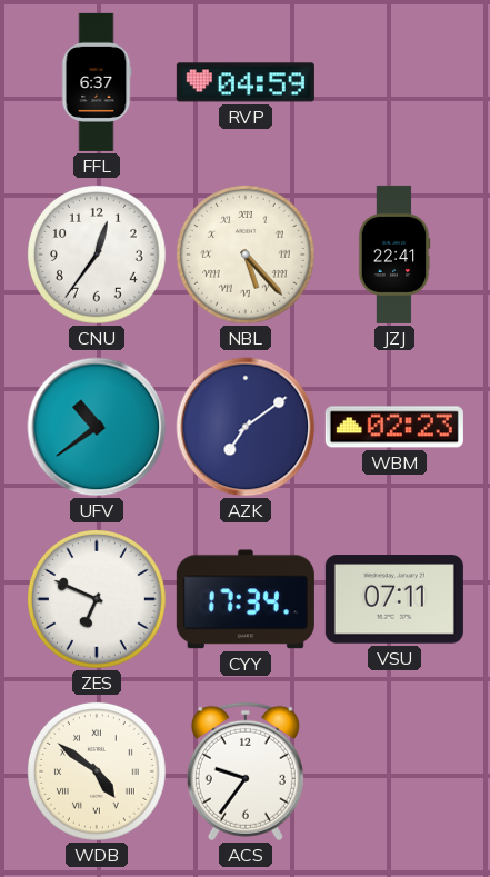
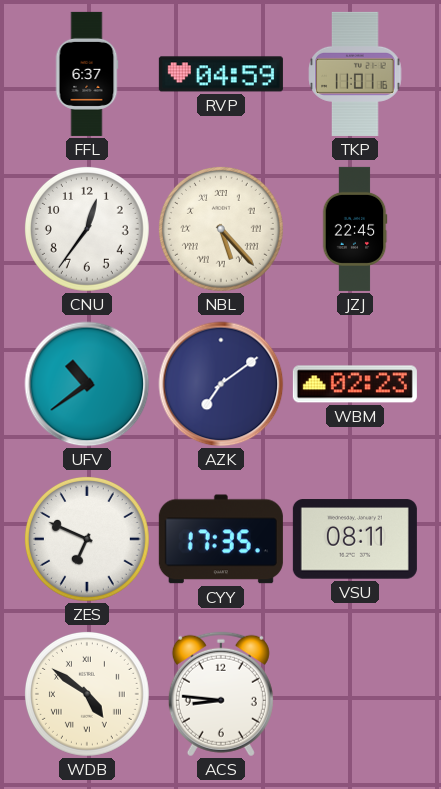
TKP: none -> 11:01
JZJ: 22:41 -> 22:45
CYY: 17:34 -> 17:35
VSU: 07:11 -> 08:11
ACS: 9:36 -> 8:46
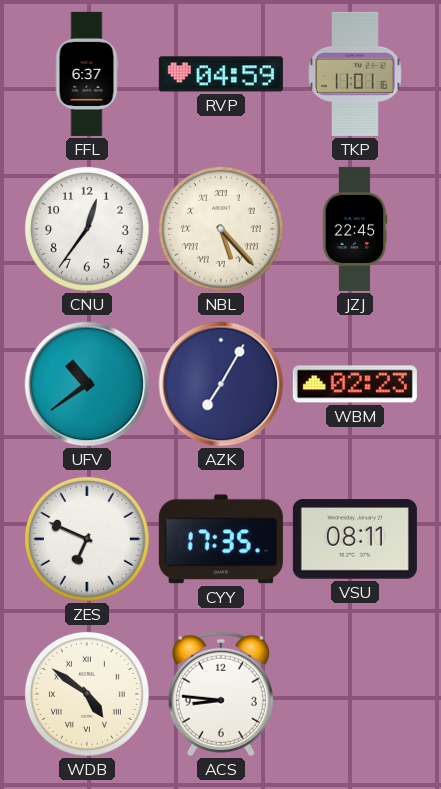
AZK: 7:09 -> 7:05
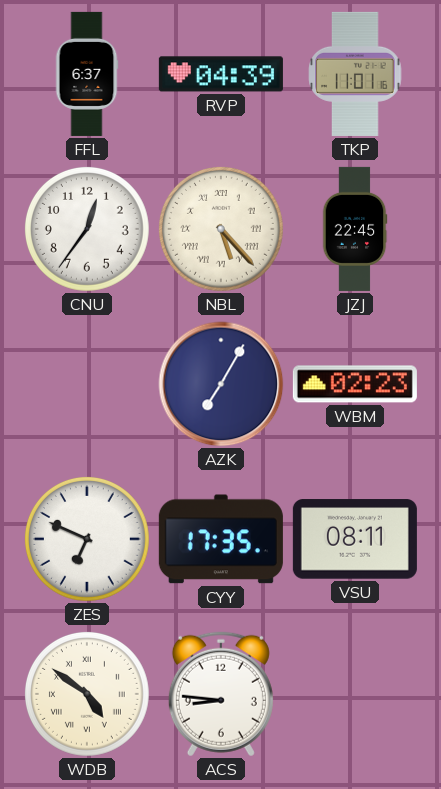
RVP: 04:59 -> 04:39
UFV: 10:39 -> none
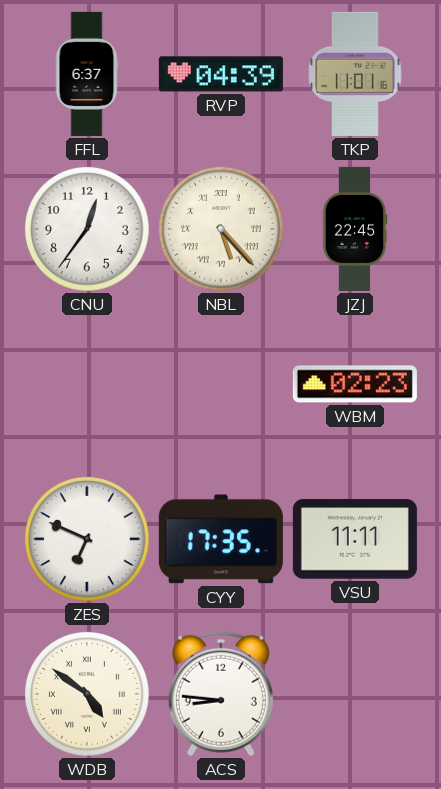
AZK: 7:05 -> none
VSU: 08:11 -> 11:11
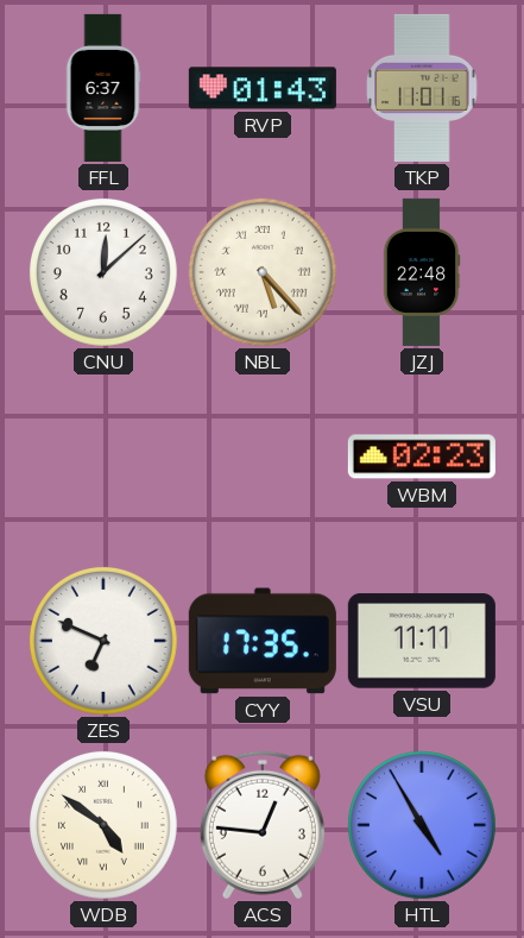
RVP: 04:39 -> 01:43
CNU: 12:36 -> 12:08
JZJ: 22:45 -> 22:48
ACS: 8:46 -> 12:46
HTL: none -> 4:55
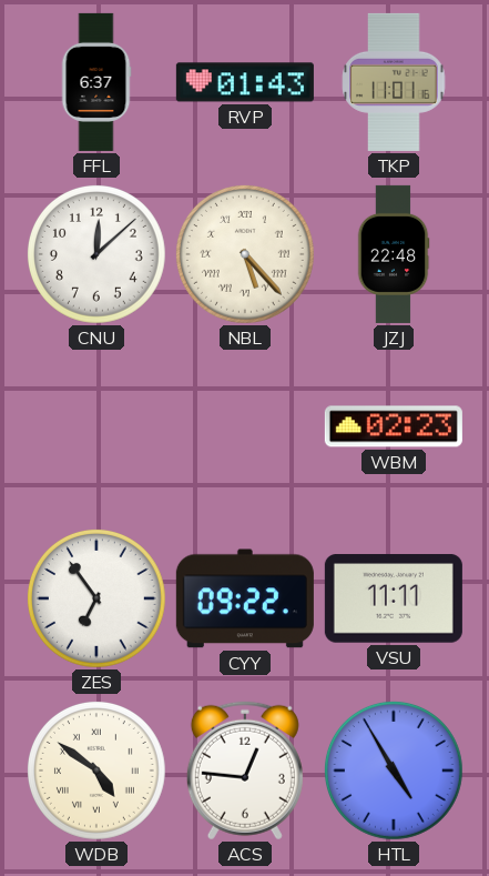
ZES: 6:49 -> 6:54
CYY: 17:35 -> 09:22
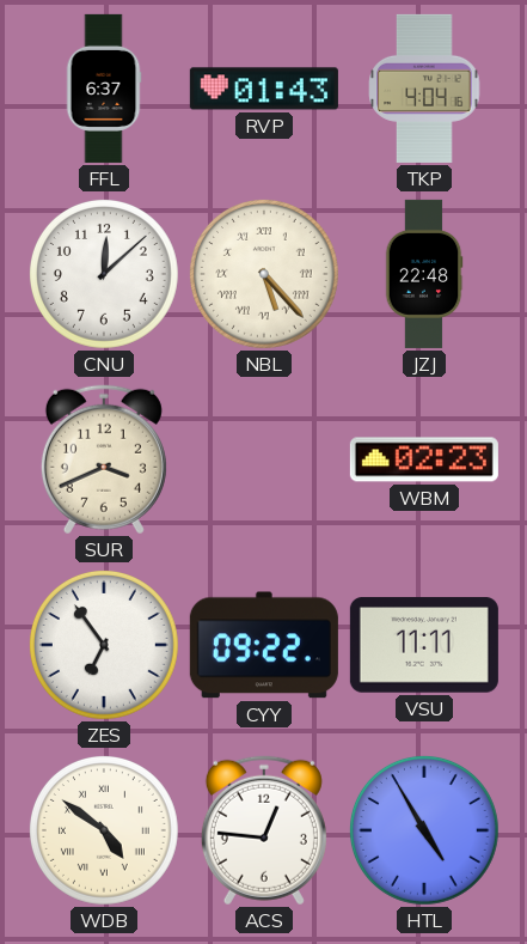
TKP: 11:01 -> 4:04
SUR: none -> 3:41
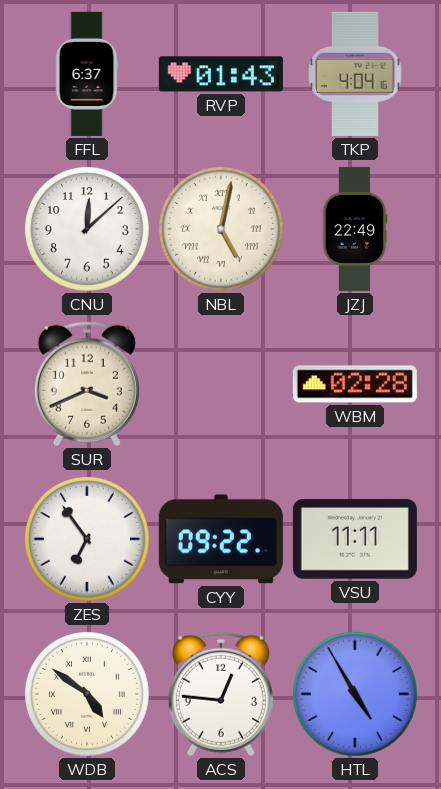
NBL: 5:23 -> 5:02
JZJ: 22:48 -> 22:49
WBM: 02:23 -> 02:28
